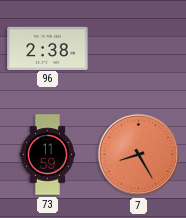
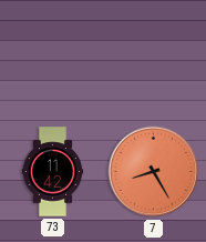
96: 2:38 -> none
73: 11:59 -> 11:42
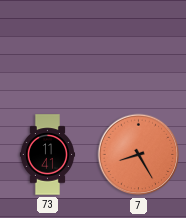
73: 11:42 -> 11:41
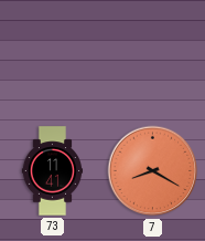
7: 8:25 -> 8:20
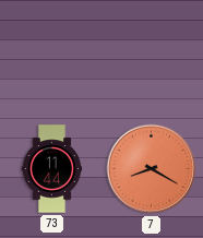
73: 11:41 -> 11:44
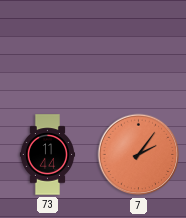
7: 8:20 -> 2:06
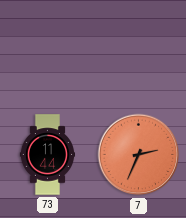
7: 2:06 -> 2:34
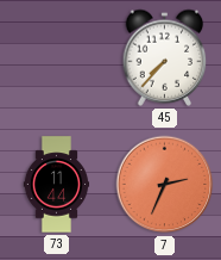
45: none -> 7:37
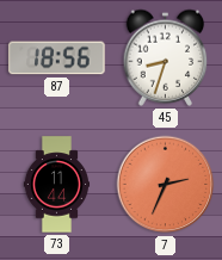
87: none -> 18:56
45: 7:37 -> 8:33
